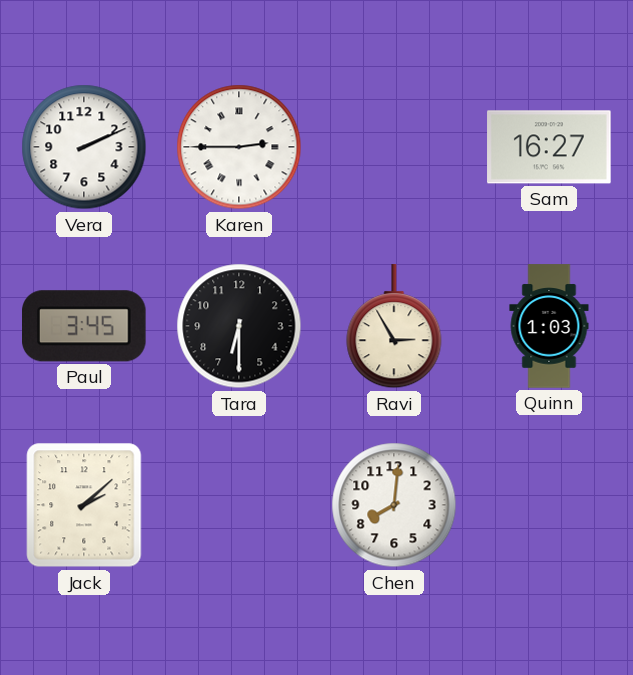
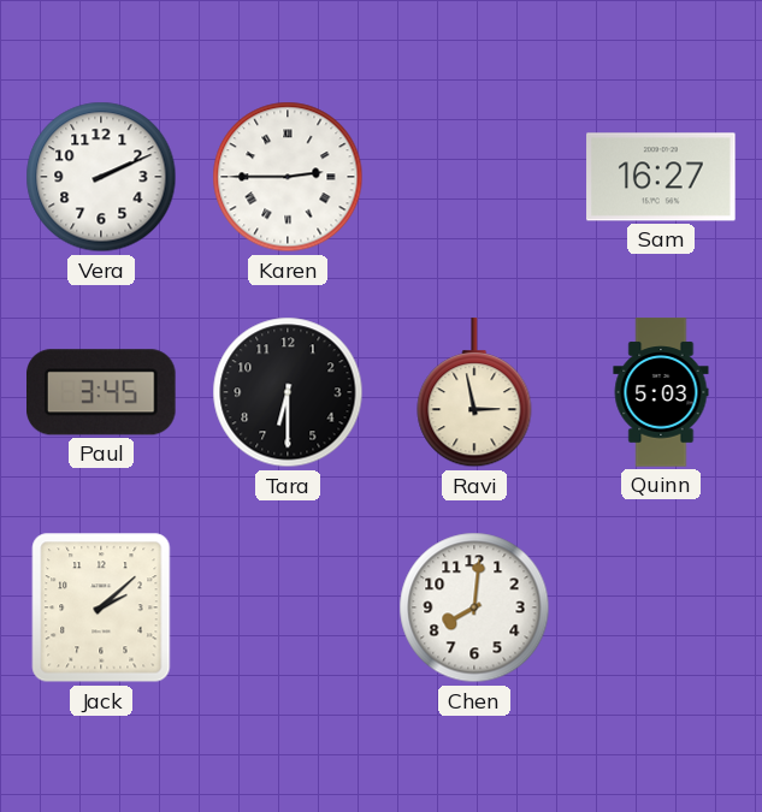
Ravi: 2:55 -> 2:58
Quinn: 1:03 -> 5:03
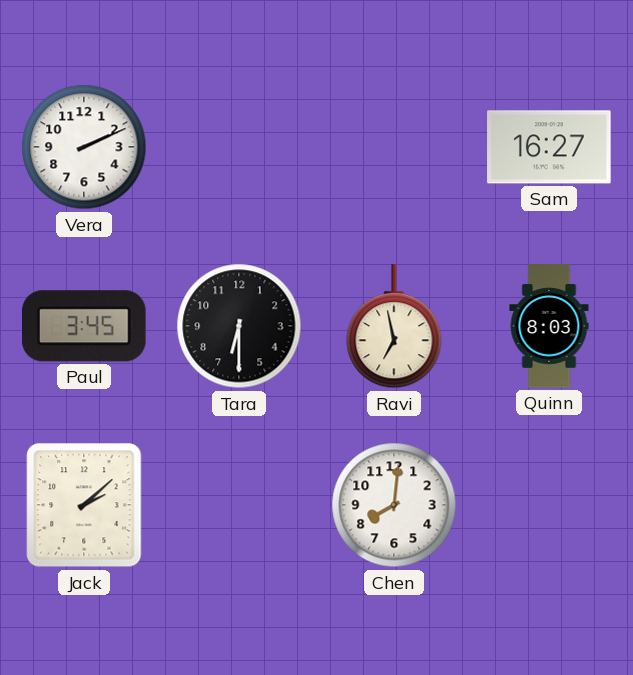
Karen: 2:45 -> none
Ravi: 2:58 -> 6:58
Quinn: 5:03 -> 8:03
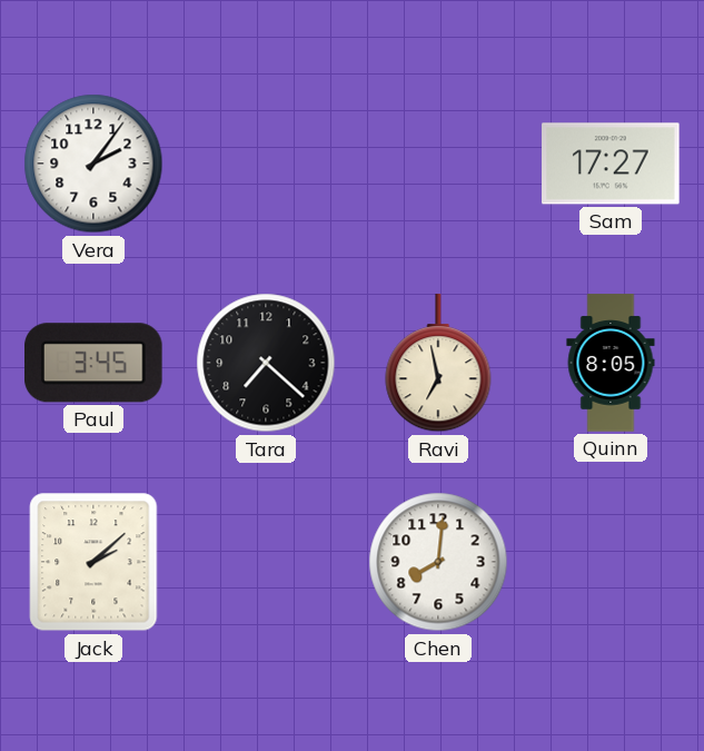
Vera: 2:11 -> 2:06
Sam: 16:27 -> 17:27
Tara: 6:30 -> 7:22
Quinn: 8:03 -> 8:05
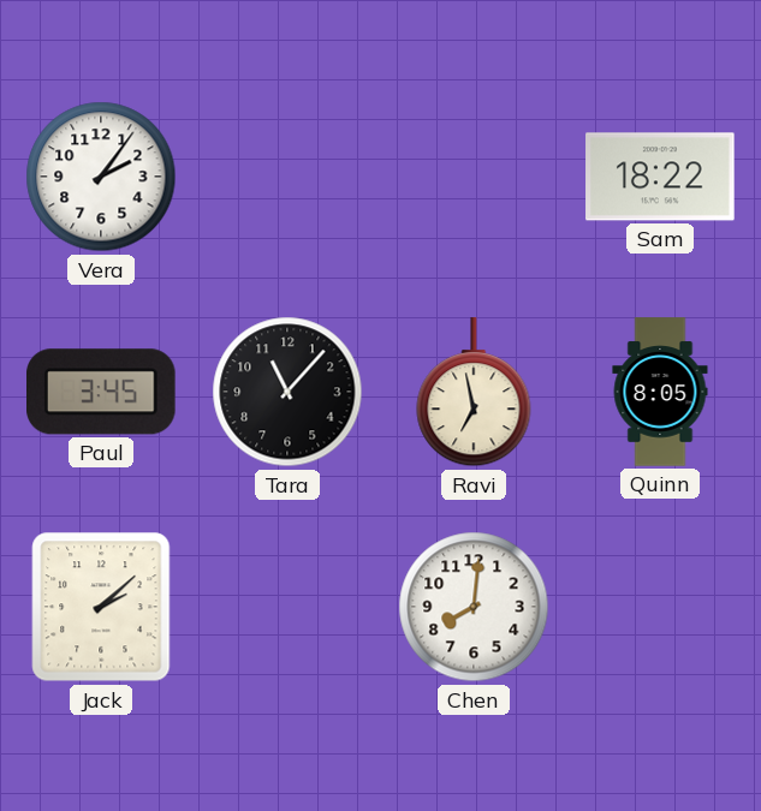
Sam: 17:27 -> 18:22
Tara: 7:22 -> 11:07
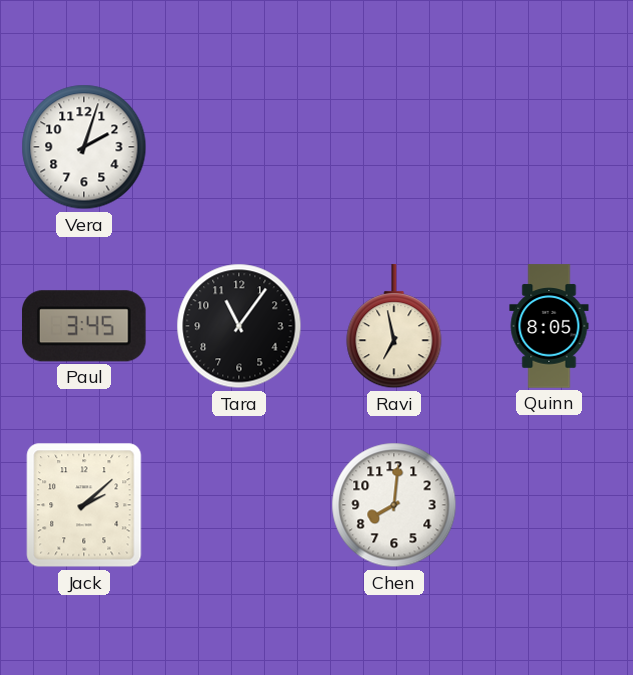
Vera: 2:06 -> 2:03
Sam: 18:22 -> none
Tara: 11:07 -> 11:06
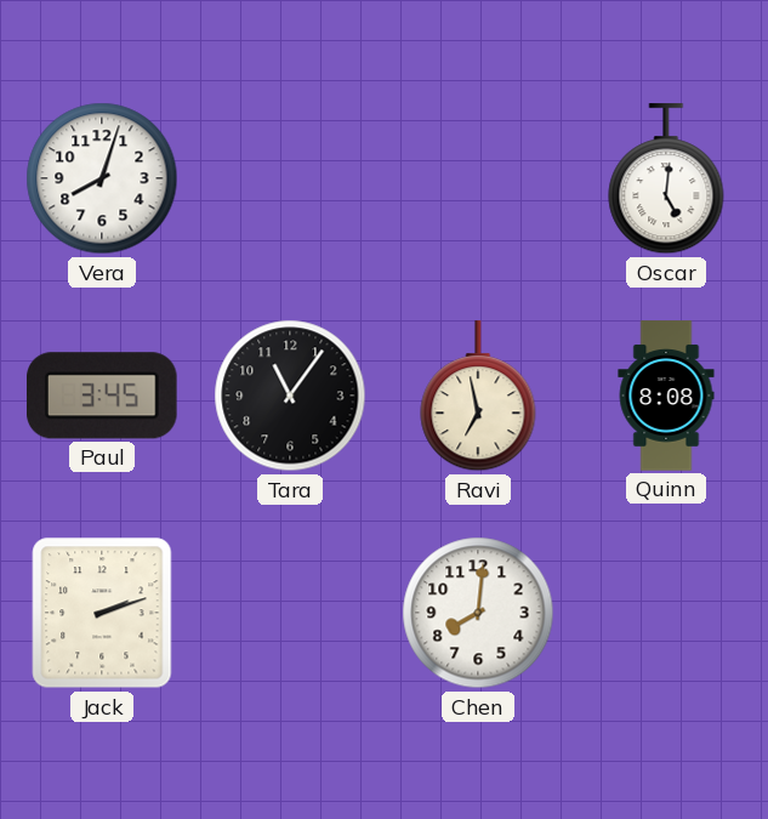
Vera: 2:03 -> 8:03
Oscar: none -> 5:01
Quinn: 8:05 -> 8:08
Jack: 2:08 -> 2:12
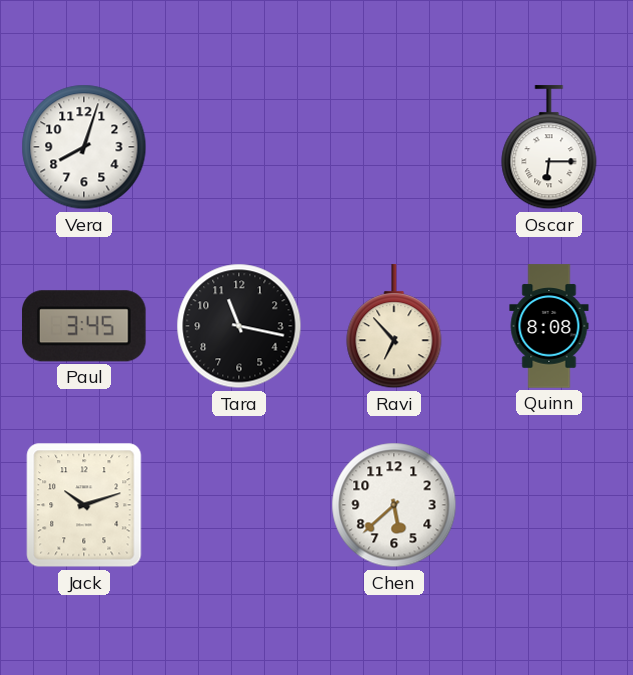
Oscar: 5:01 -> 6:15
Tara: 11:06 -> 11:17
Ravi: 6:58 -> 6:53
Jack: 2:12 -> 10:12
Chen: 8:01 -> 5:38
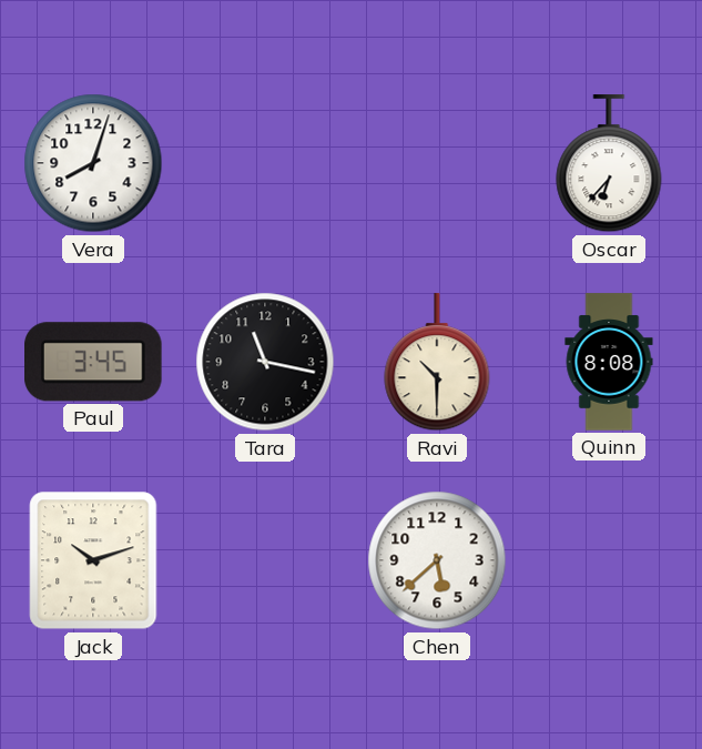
Oscar: 6:15 -> 6:37
Ravi: 6:53 -> 10:30
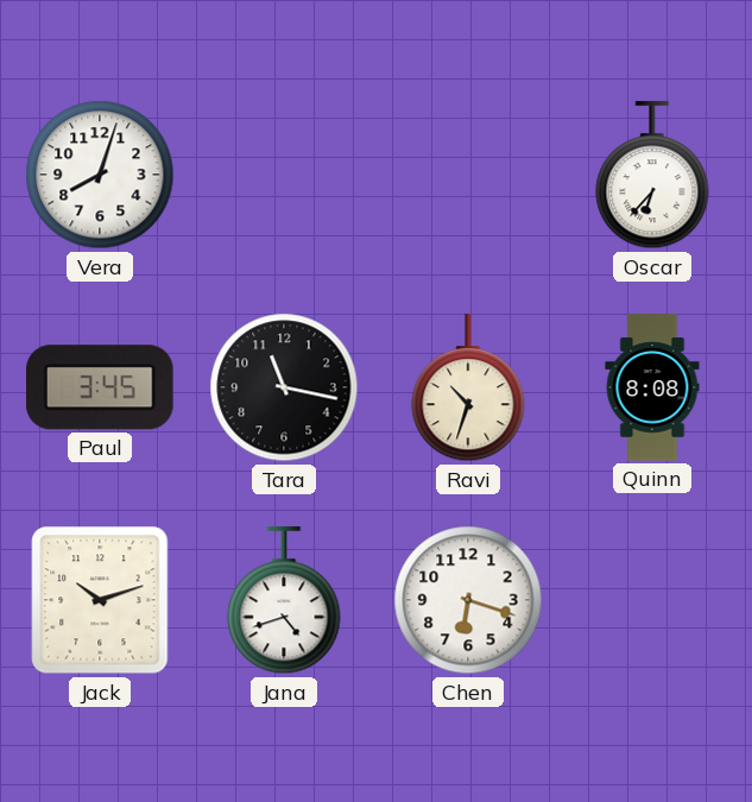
Ravi: 10:30 -> 10:33
Jana: none -> 4:42
Chen: 5:38 -> 6:18
